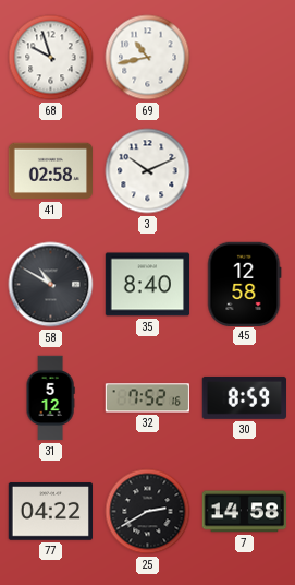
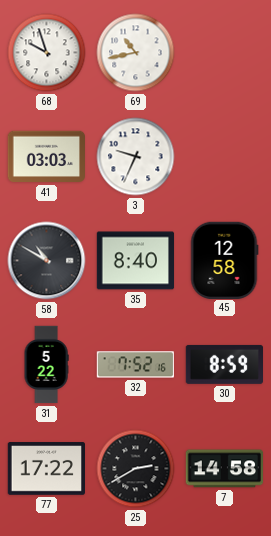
41: 02:58 -> 03:03
3: 10:11 -> 9:34
31: 5:12 -> 5:22
77: 04:22 -> 17:22
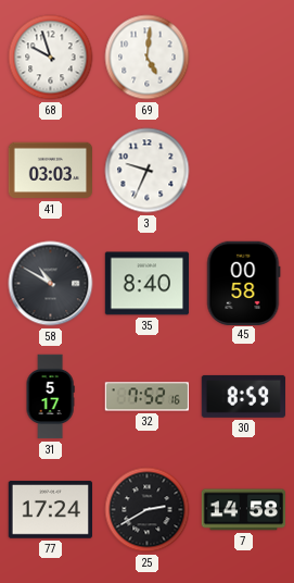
69: 10:43 -> 5:01
45: 12:58 -> 00:58
31: 5:22 -> 5:17
77: 17:22 -> 17:24
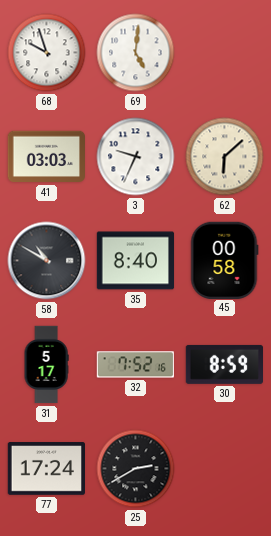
62: none -> 6:08
7: 14:58 -> none
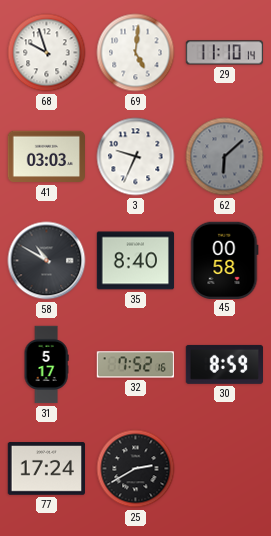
29: none -> 11:10
62 dial: cream -> grey
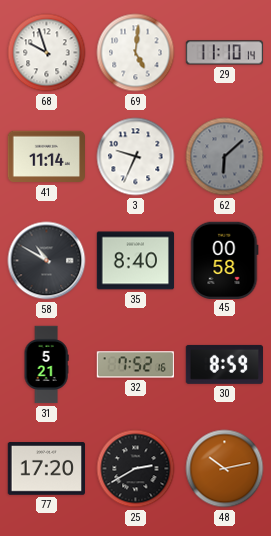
41: 03:03 -> 11:14
31: 5:17 -> 5:21
77: 17:24 -> 17:20
48: none -> 10:13
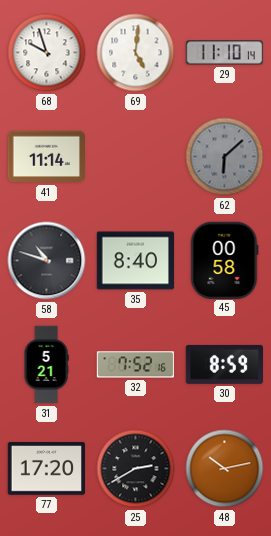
3: 9:34 -> none
58: 10:50 -> 10:48
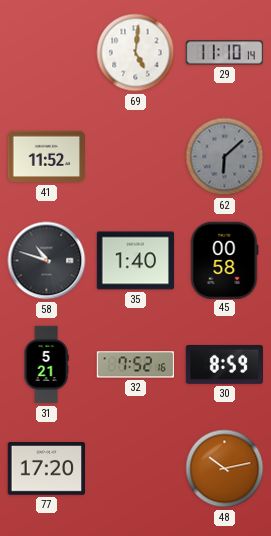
68: 9:57 -> none
41: 11:14 -> 11:52
35: 8:40 -> 1:40
25: 2:40 -> none
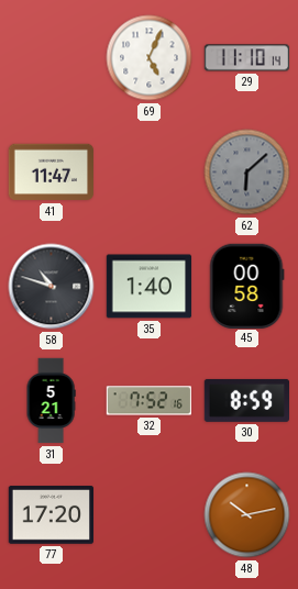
69: 5:01 -> 5:04
41: 11:52 -> 11:47
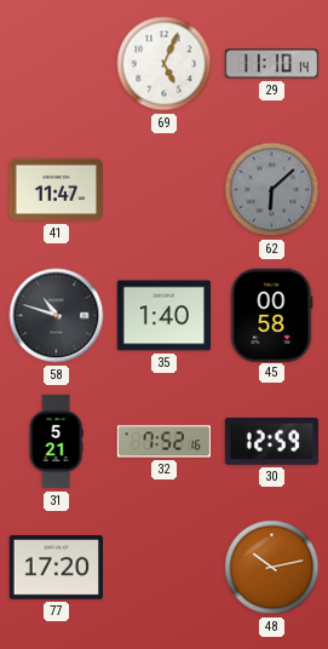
30: 8:59 -> 12:59
